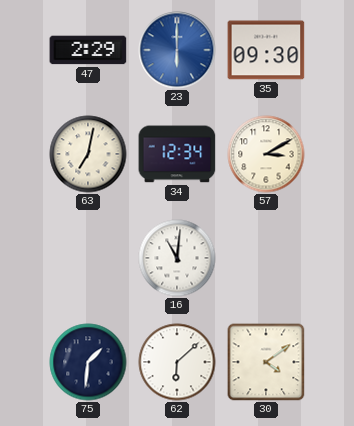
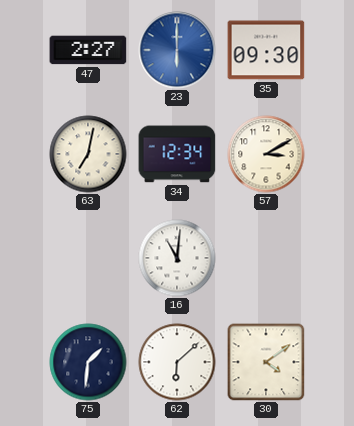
47: 2:29 -> 2:27
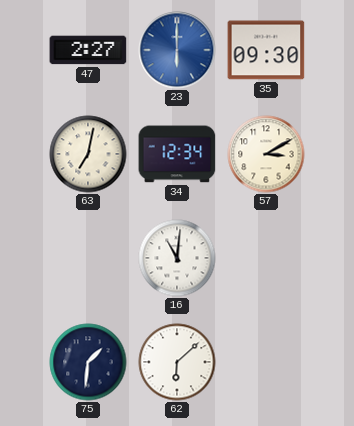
30: 4:09 -> none
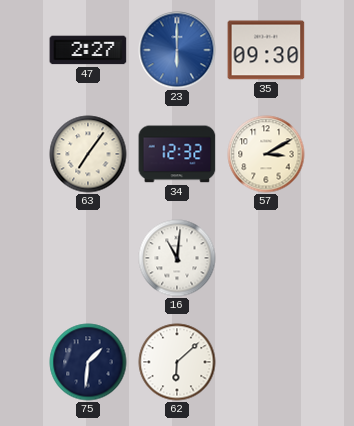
63: 7:02 -> 7:06
34: 12:34 -> 12:32
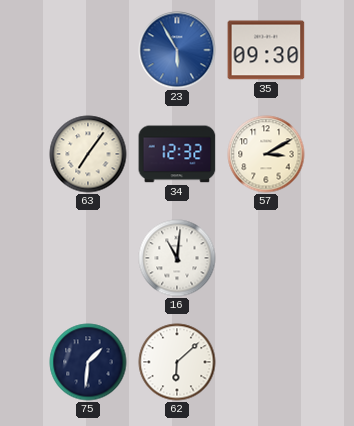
47: 2:27 -> none
23: 6:00 -> 5:55
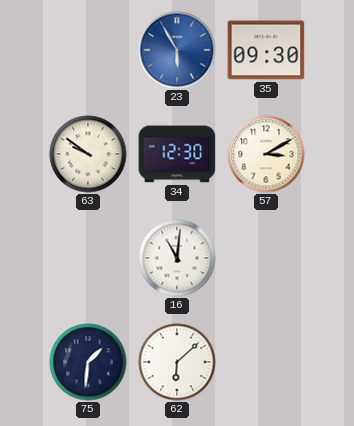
63: 7:06 -> 9:51
34: 12:32 -> 12:30
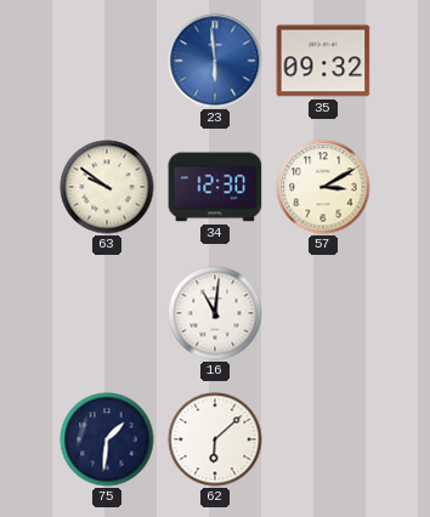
23: 5:55 -> 5:59
35: 09:30 -> 09:32
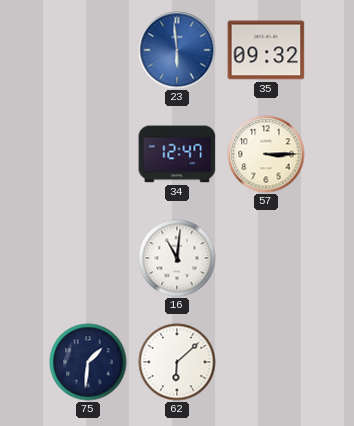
63: 9:51 -> none
34: 12:30 -> 12:47
57: 3:10 -> 3:15
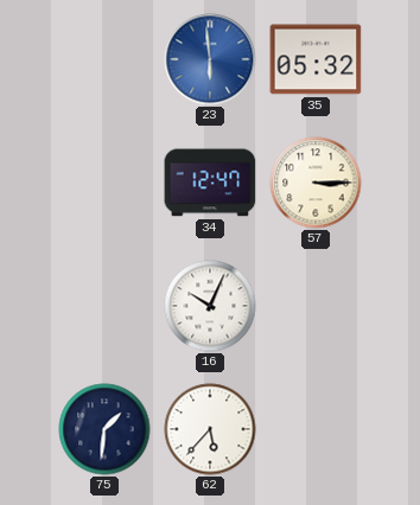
35: 09:32 -> 05:32
16: 11:01 -> 10:04
62: 6:08 -> 5:37
